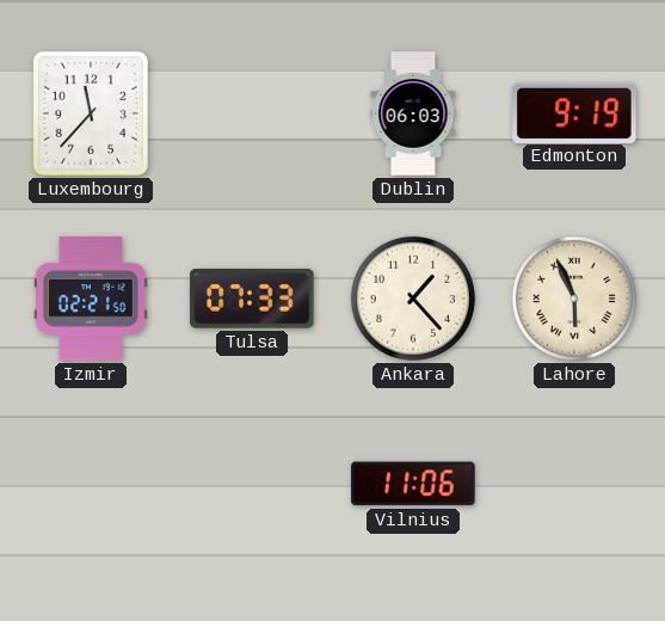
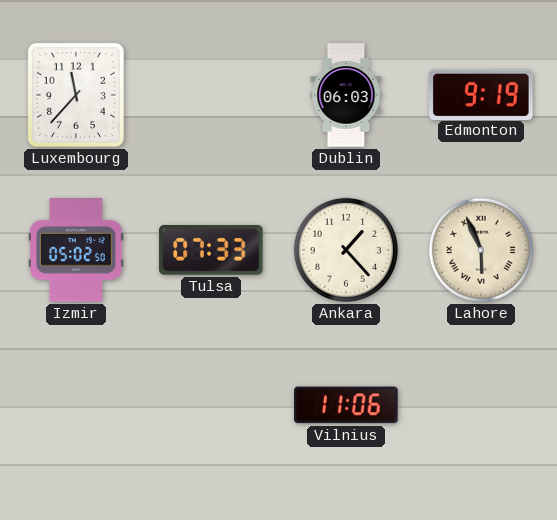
Izmir: 02:21 -> 05:02
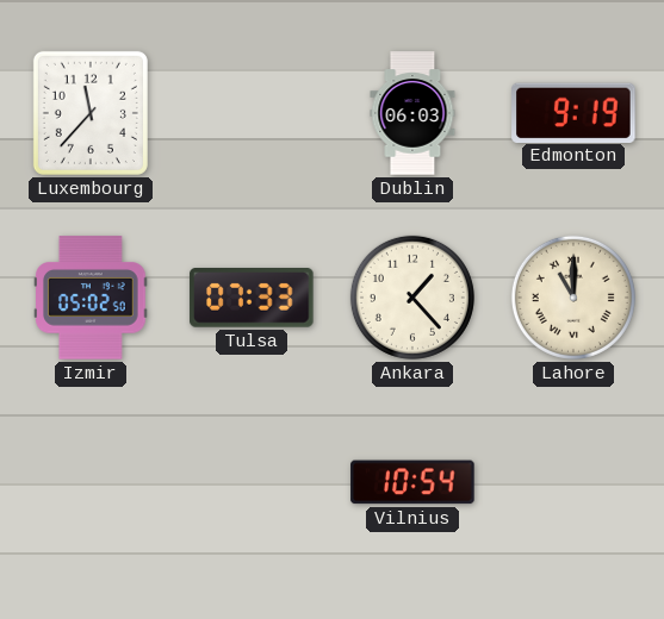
Lahore: 5:56 -> 11:00
Vilnius: 11:06 -> 10:54
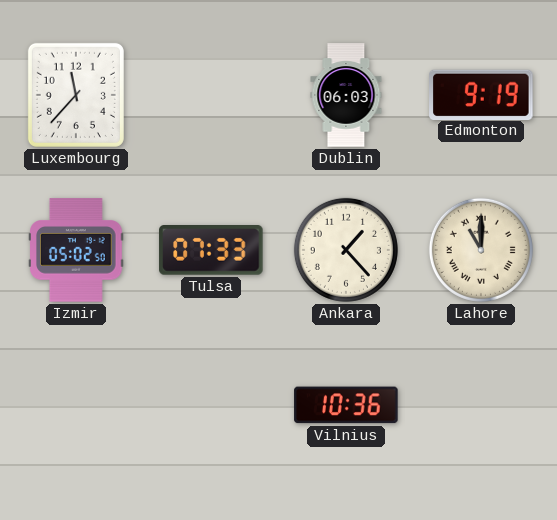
Vilnius: 10:54 -> 10:36
